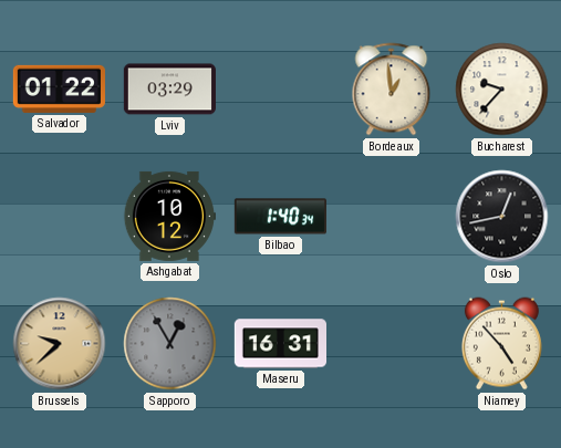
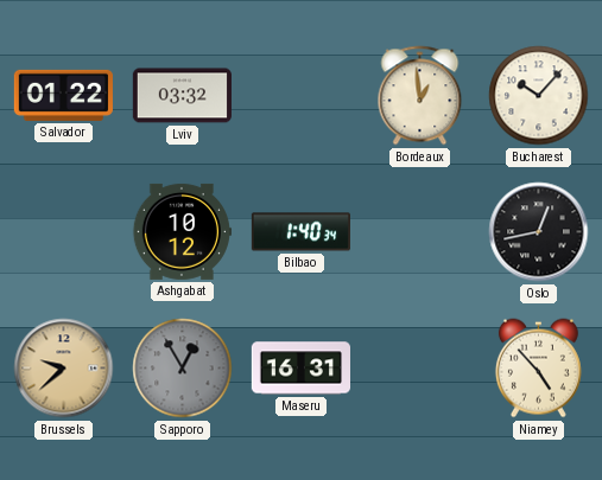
Lviv: 03:29 -> 03:32
Bucharest: 9:37 -> 10:07
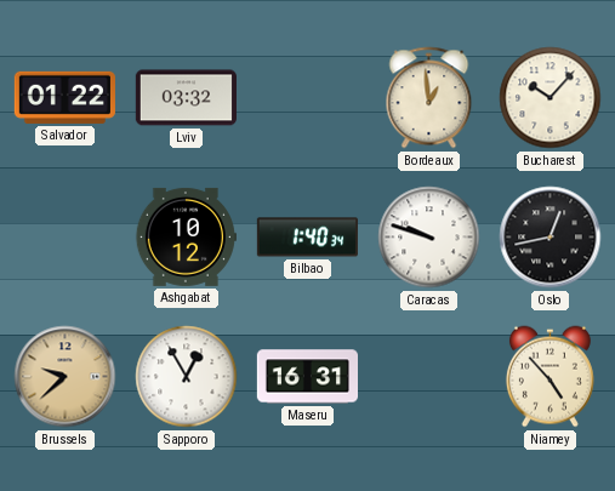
Caracas: none -> 9:48
Sapporo dial: grey -> white
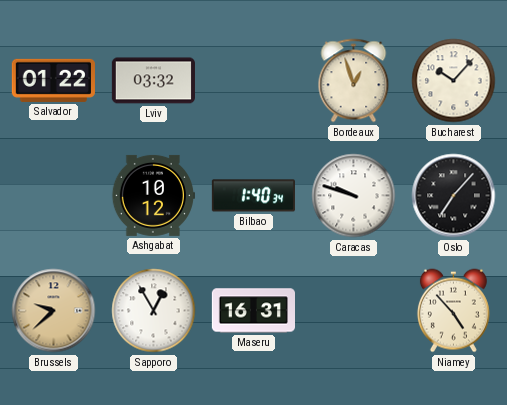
Bordeaux: 12:59 -> 12:57
Oslo: 12:43 -> 7:07
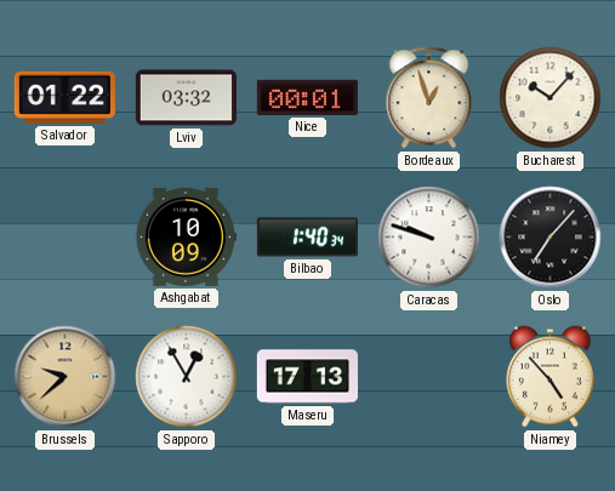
Nice: none -> 00:01
Ashgabat: 10:12 -> 10:09
Maseru: 16:31 -> 17:13
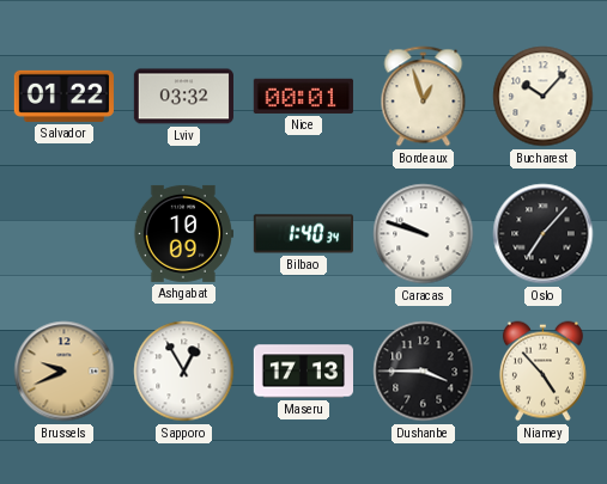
Brussels: 9:38 -> 9:41
Dushanbe: none -> 3:45
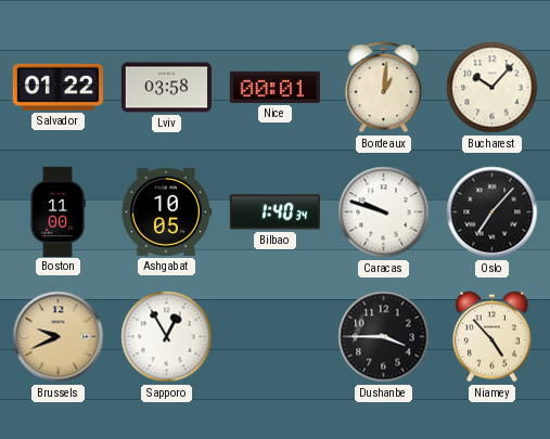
Lviv: 03:32 -> 03:58
Bordeaux: 12:57 -> 1:01
Boston: none -> 11:00
Ashgabat: 10:09 -> 10:05
Maseru: 17:13 -> none
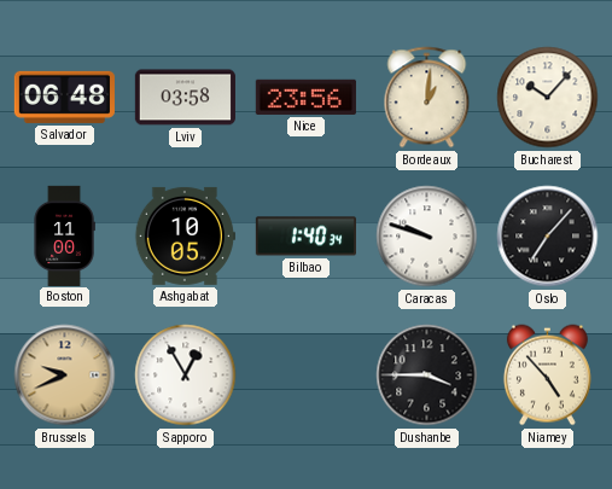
Salvador: 01:22 -> 06:48
Nice: 00:01 -> 23:56
